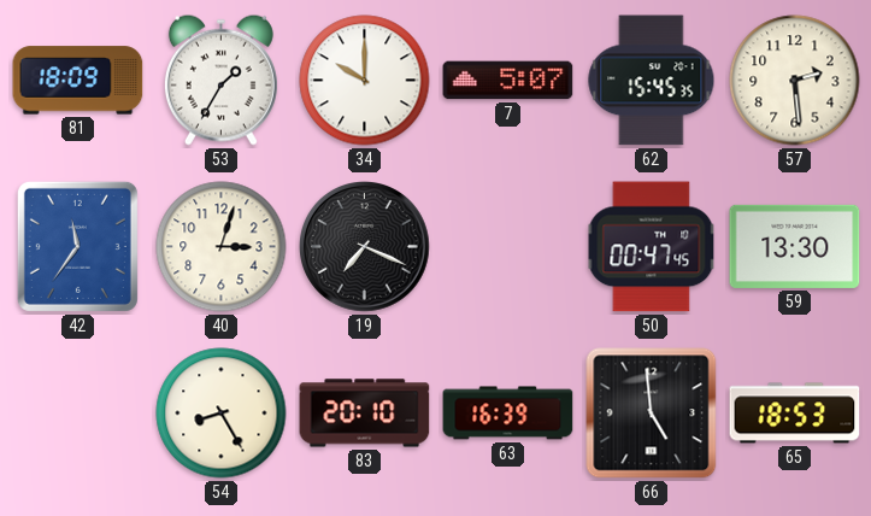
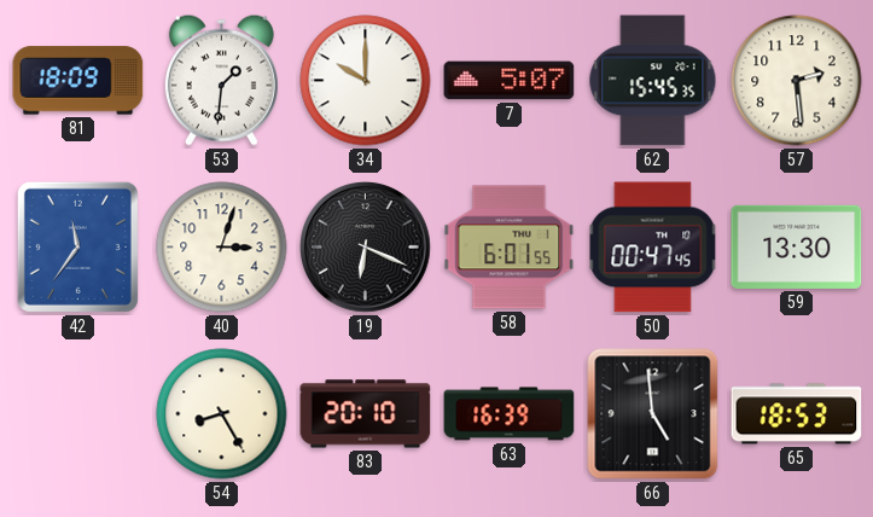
53: 1:35 -> 1:31
19: 7:19 -> 6:19
58: none -> 6:01
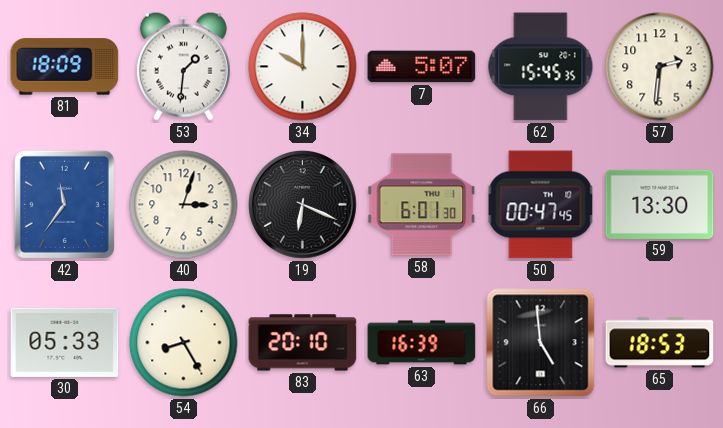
57: 2:29 -> 2:31
58: 6:01:55 -> 6:01:30
30: none -> 05:33
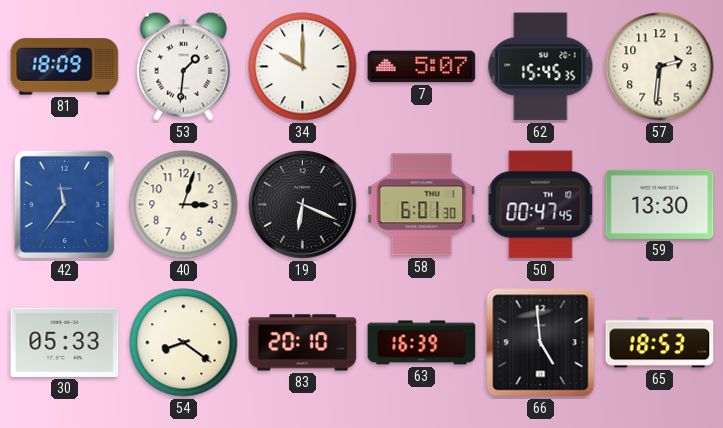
54: 8:25 -> 8:21
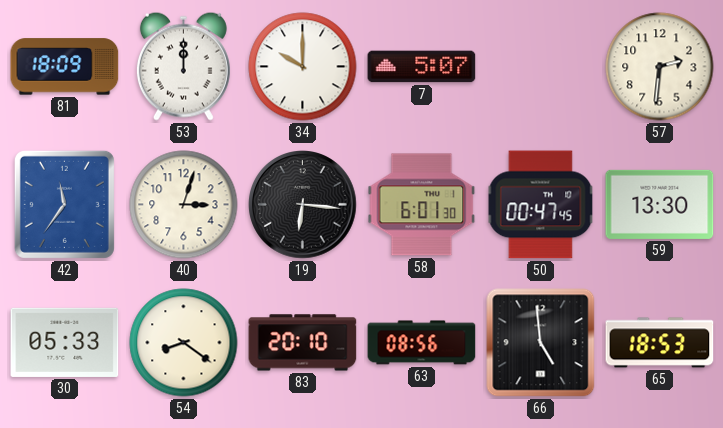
53: 1:31 -> 12:00
62: 15:45 -> none
19: 6:19 -> 6:16
63: 16:39 -> 08:56
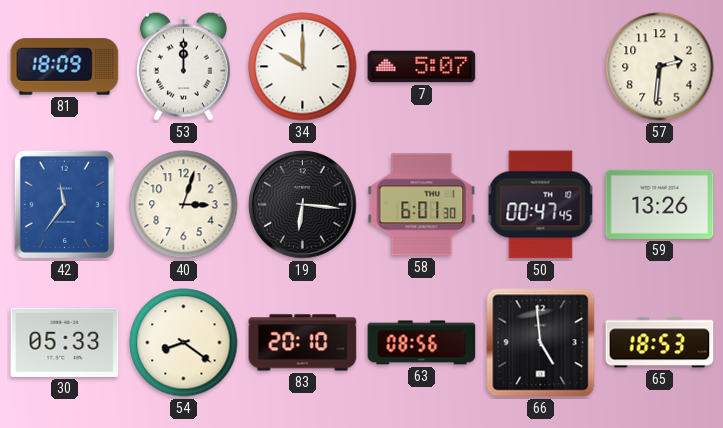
59: 13:30 -> 13:26
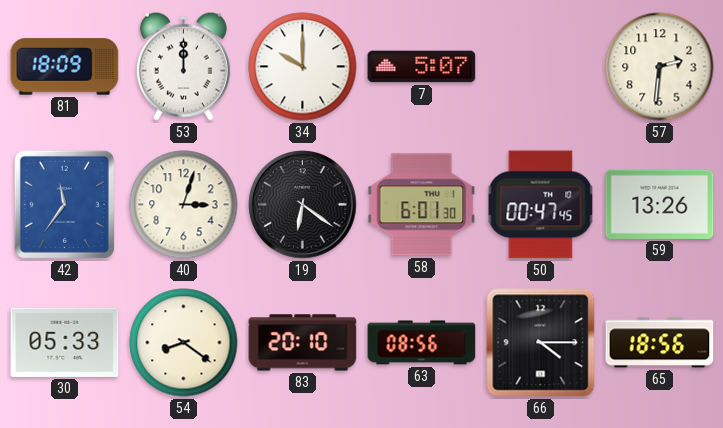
19: 6:16 -> 6:21
66: 4:59 -> 4:15
65: 18:53 -> 18:56
